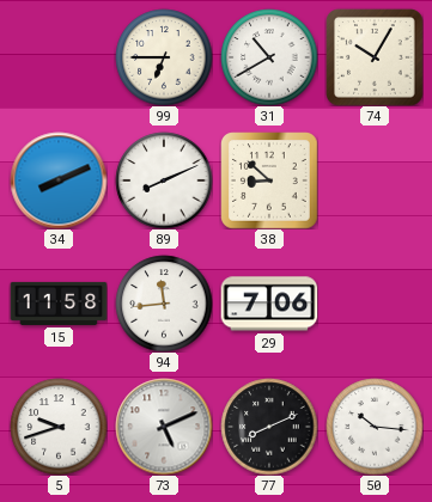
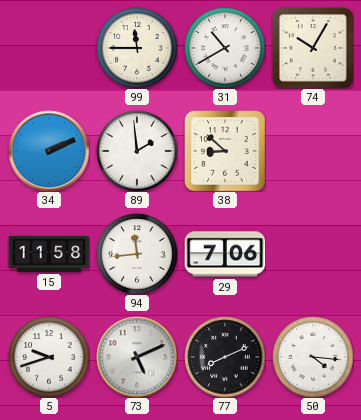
99: 6:45 -> 11:45
34: 8:11 -> 2:11
89: 8:11 -> 1:59
50: 10:16 -> 4:16
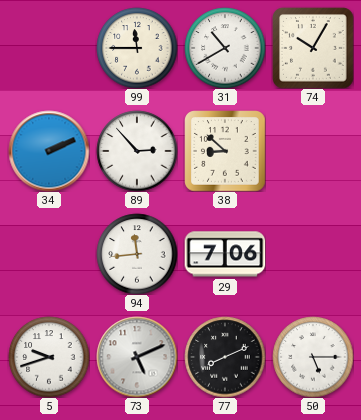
89: 1:59 -> 2:53
15: 11:58 -> none
50: 4:16 -> 5:15
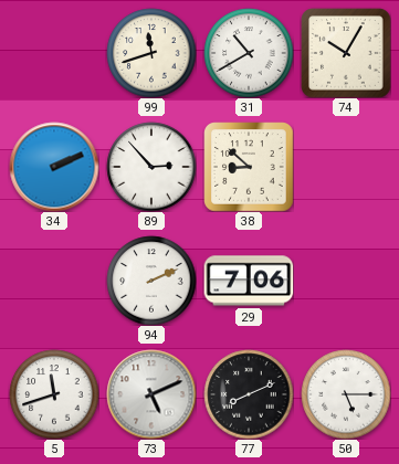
99: 11:45 -> 11:42
94: 11:44 -> 2:11
5: 9:42 -> 11:42
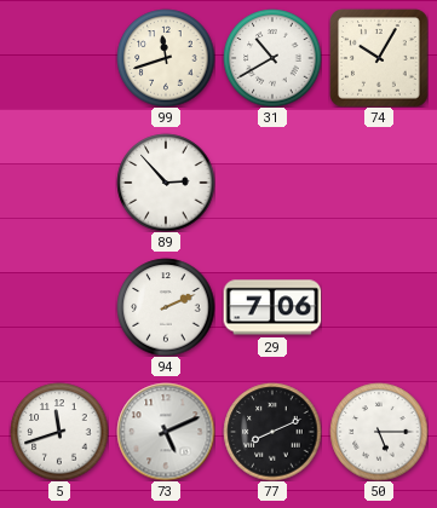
34: 2:11 -> none
38: 8:52 -> none
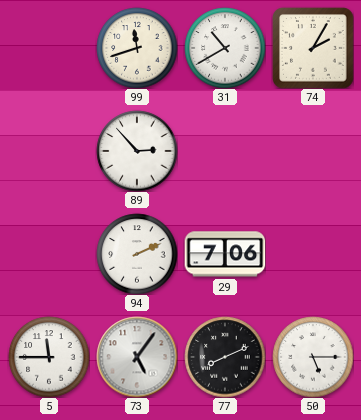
74: 10:05 -> 2:05
5: 11:42 -> 11:45
73: 5:11 -> 5:06
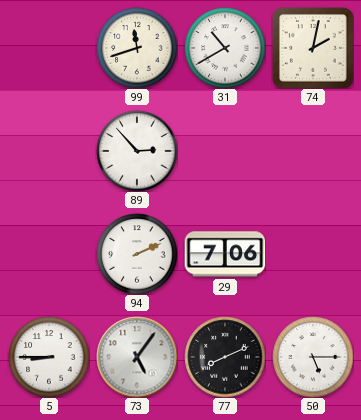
74: 2:05 -> 2:02
5: 11:45 -> 8:45
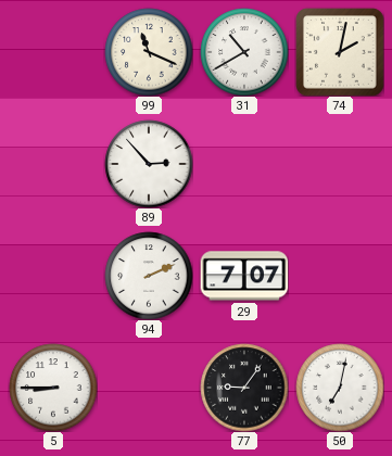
99: 11:42 -> 11:19
29: 7:06 -> 7:07
73: 5:06 -> none
77: 8:11 -> 9:06
50: 5:15 -> 7:02
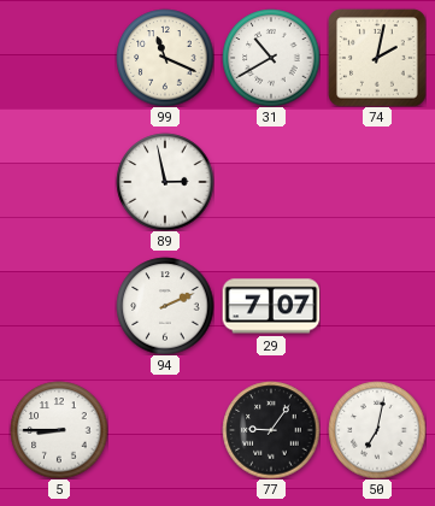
89: 2:53 -> 2:58
